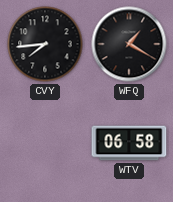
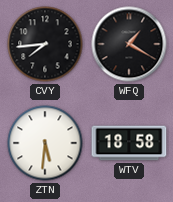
ZTN: none -> 5:31
WTV: 06:58 -> 18:58
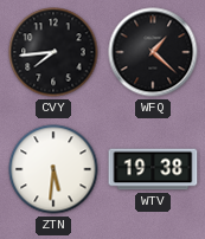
WFQ: 1:20 -> 1:22
WTV: 18:58 -> 19:38
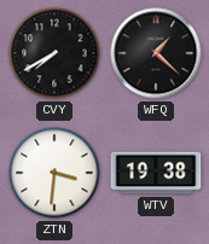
CVY: 7:44 -> 7:40
ZTN: 5:31 -> 3:31
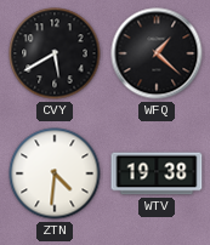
CVY: 7:40 -> 5:40
ZTN: 3:31 -> 4:31
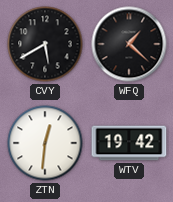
ZTN: 4:31 -> 12:31
WTV: 19:38 -> 19:42
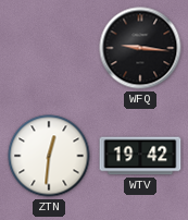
CVY: 5:40 -> none
WFQ: 1:22 -> 9:16
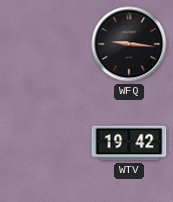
ZTN: 12:31 -> none
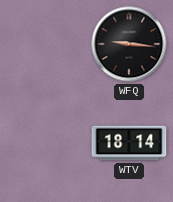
WTV: 19:42 -> 18:14
